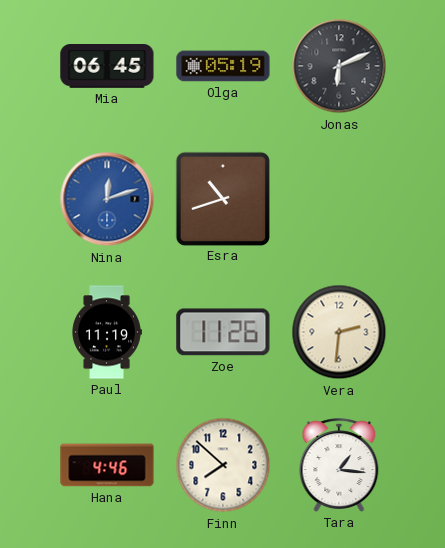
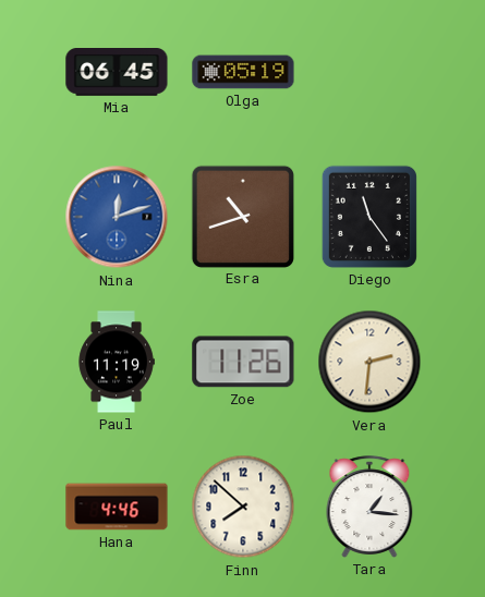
Jonas: 6:11 -> none
Diego: none -> 11:24
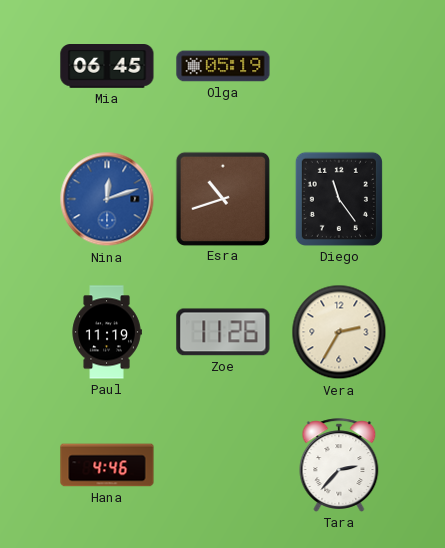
Vera: 2:31 -> 2:35
Finn: 7:52 -> none
Tara: 1:16 -> 2:37
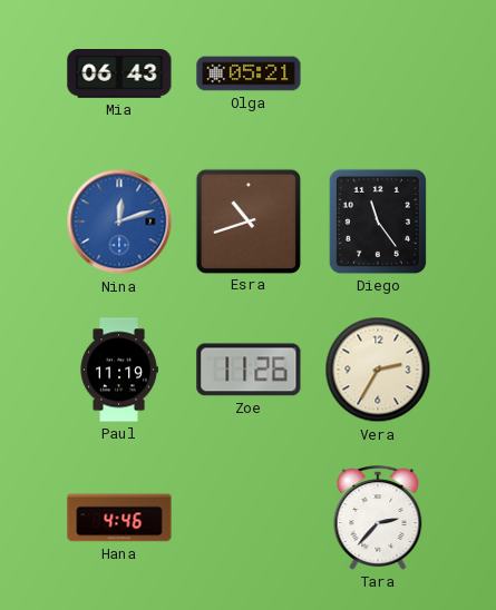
Mia: 06:45 -> 06:43
Olga: 05:19 -> 05:21
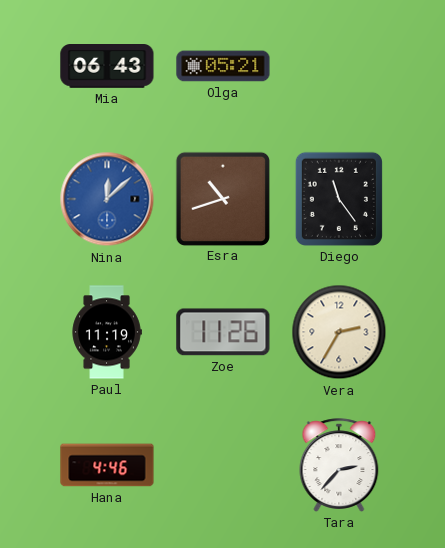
Nina: 12:12 -> 12:08
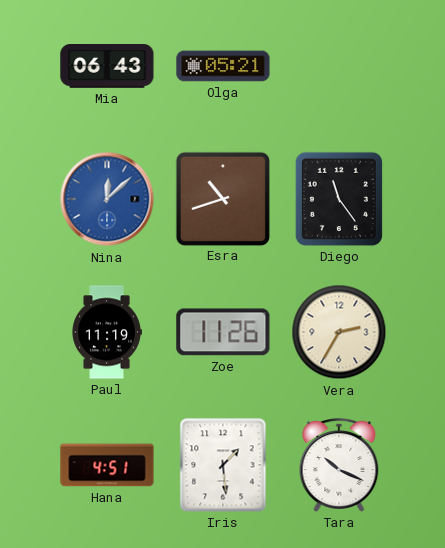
Hana: 4:46 -> 4:51
Iris: none -> 1:29
Tara: 2:37 -> 10:19
